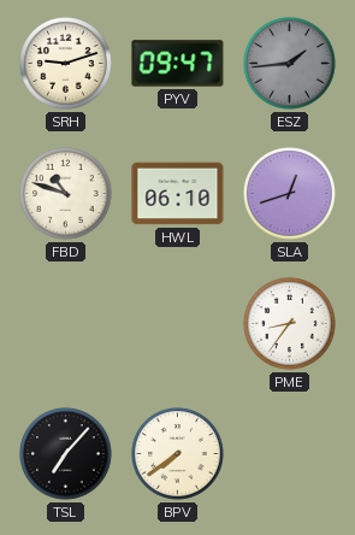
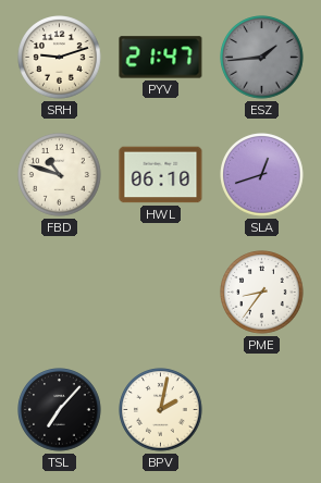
PYV: 09:47 -> 21:47
BPV: 7:39 -> 2:02
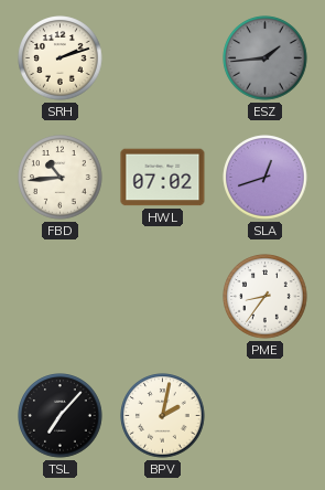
SRH: 9:12 -> 2:12
PYV: 21:47 -> none
FBD: 10:48 -> 10:44
HWL: 06:10 -> 07:02
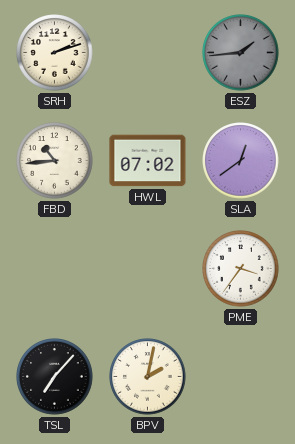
SLA: 12:42 -> 12:39
PME: 8:36 -> 3:36
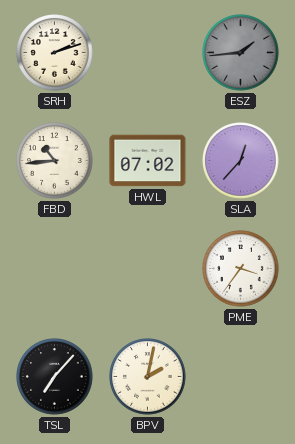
SLA: 12:39 -> 12:37
